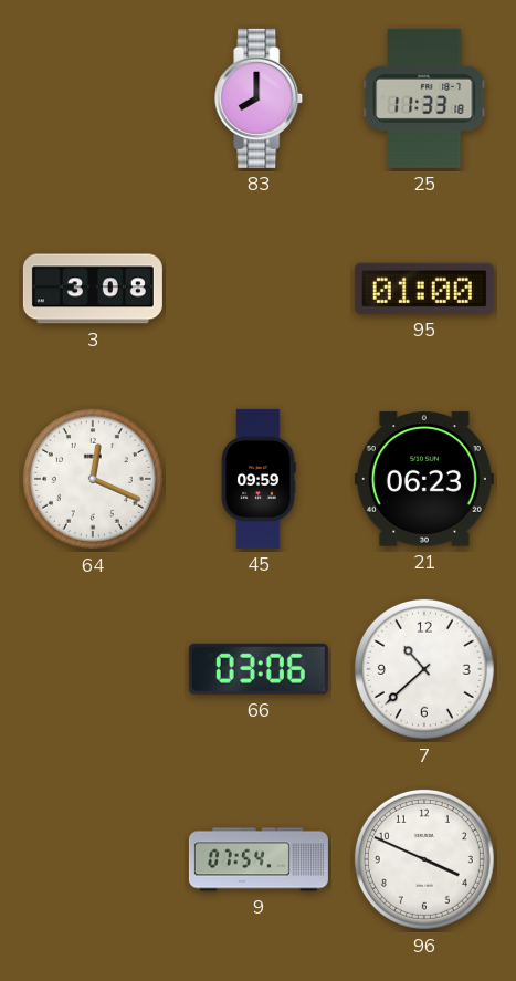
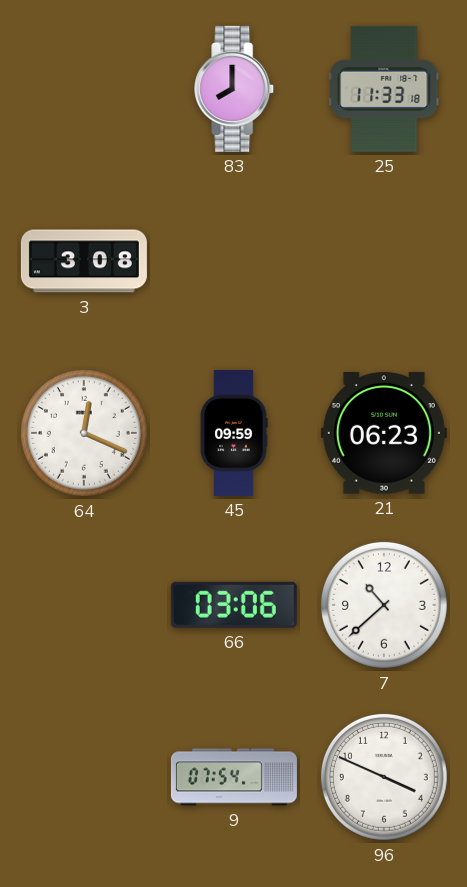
95: 01:00 -> none
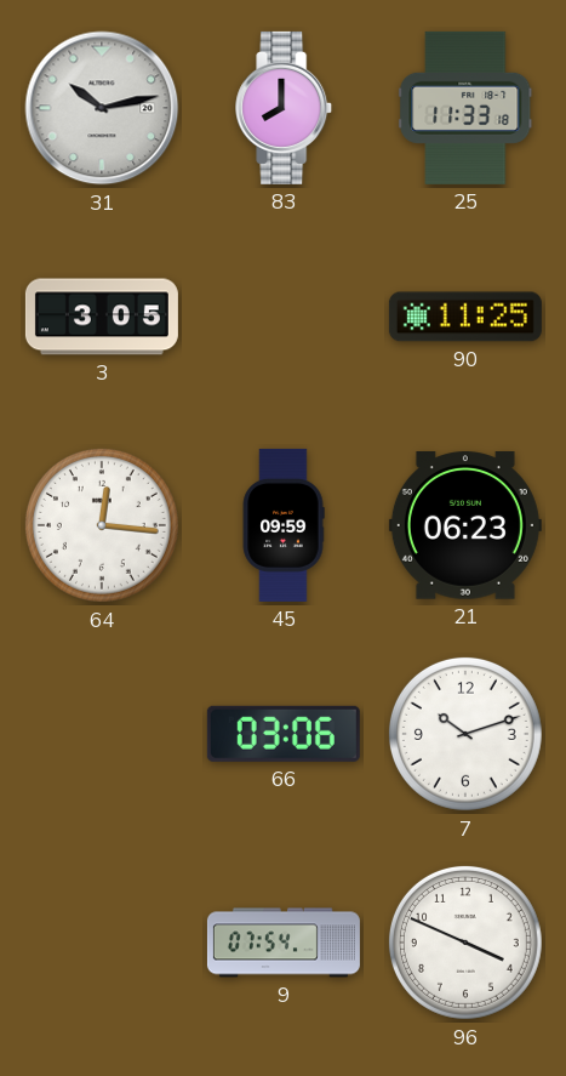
31: none -> 10:13
3: 3:08 -> 3:05
90: none -> 11:25
64: 12:19 -> 12:16
7: 10:38 -> 10:12
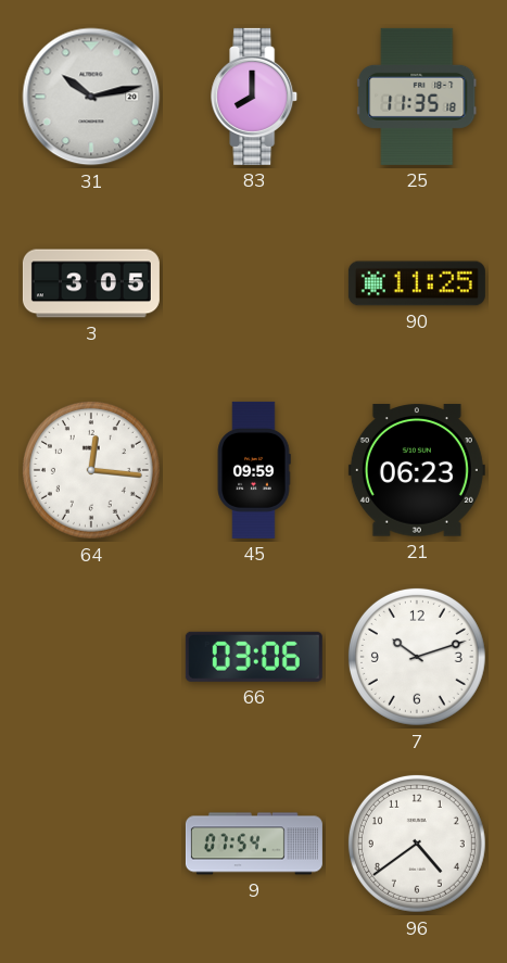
25: 11:33 -> 11:35
96: 3:49 -> 4:39
